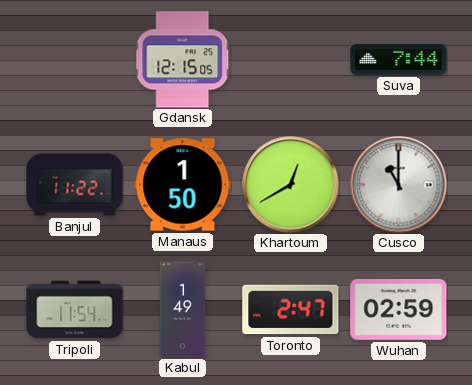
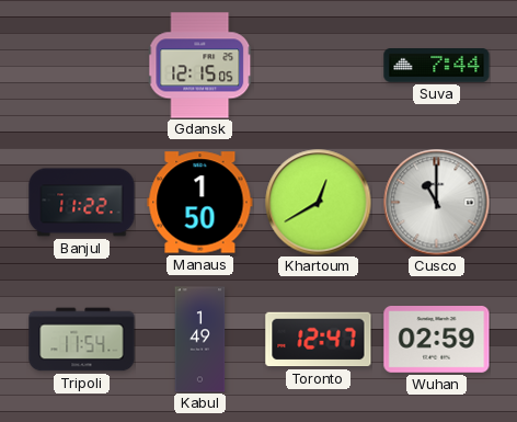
Toronto: 2:47 -> 12:47
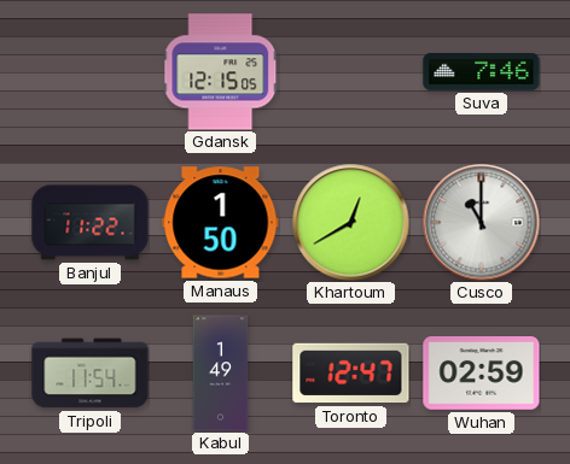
Suva: 7:44 -> 7:46
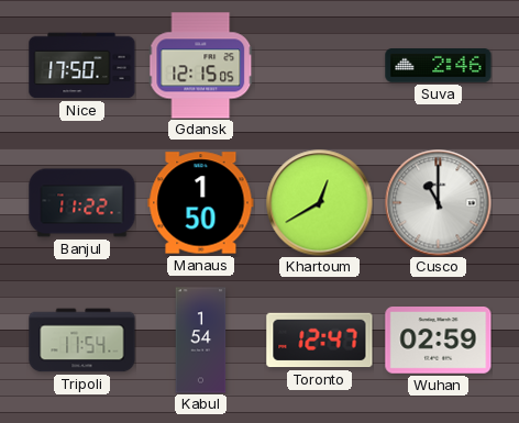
Nice: none -> 17:50
Suva: 7:46 -> 2:46
Kabul: 1:49 -> 1:54
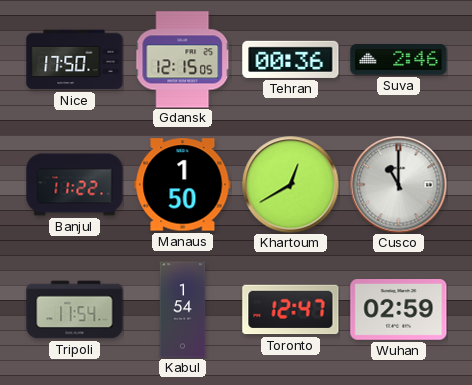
Tehran: none -> 00:36
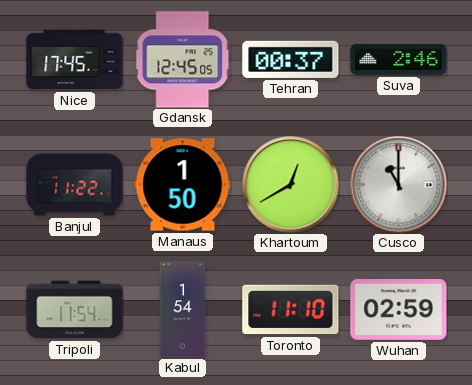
Nice: 17:50 -> 17:45
Gdansk: 12:15 -> 12:45
Tehran: 00:36 -> 00:37
Toronto: 12:47 -> 11:10
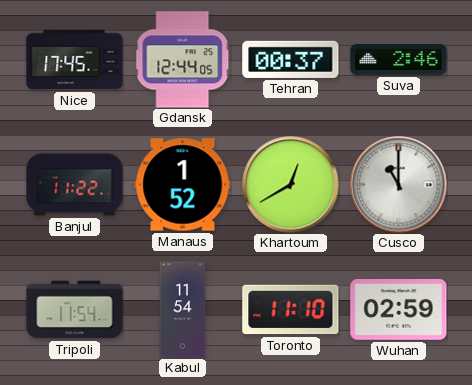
Gdansk: 12:45 -> 12:44
Manaus: 1:50 -> 1:52
Kabul: 1:54 -> 11:54
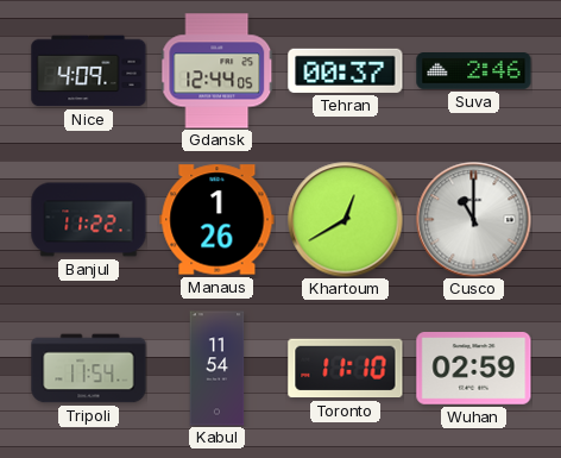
Nice: 17:45 -> 4:09
Manaus: 1:52 -> 1:26
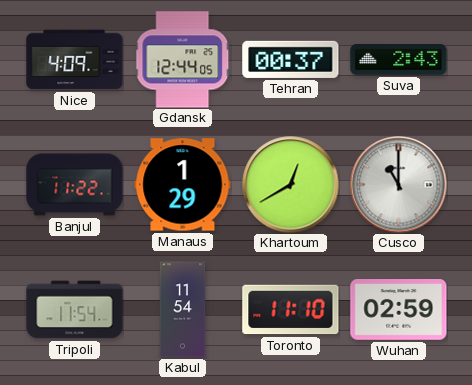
Suva: 2:46 -> 2:43
Manaus: 1:26 -> 1:29
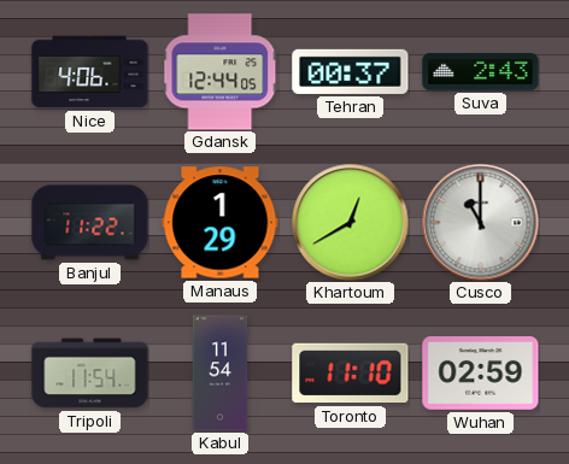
Nice: 4:09 -> 4:06
